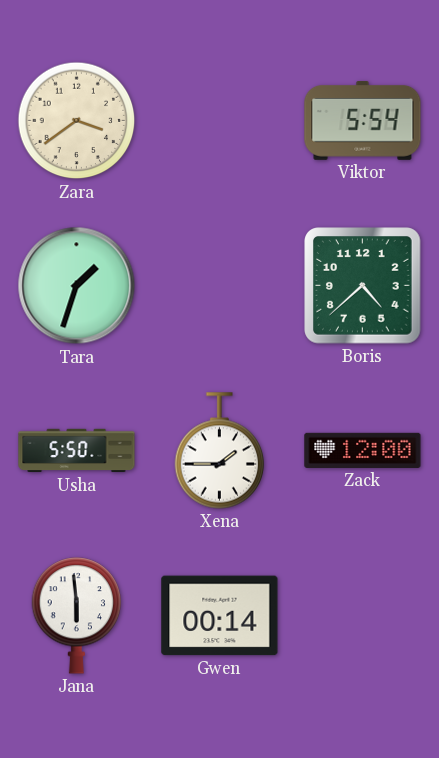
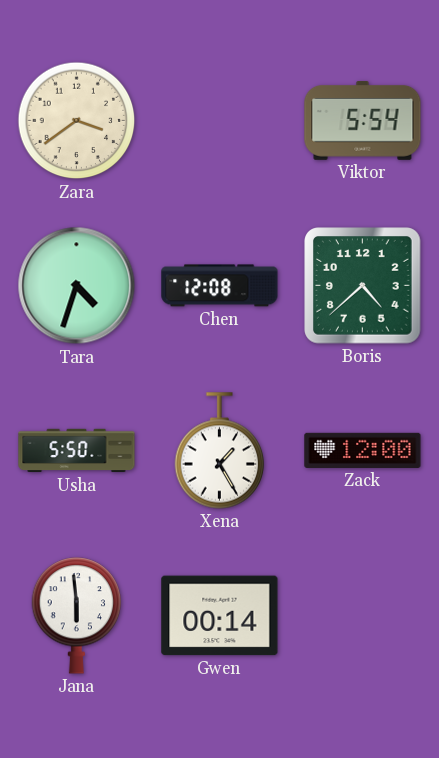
Tara: 1:33 -> 4:33
Chen: none -> 12:08
Xena: 1:45 -> 1:25
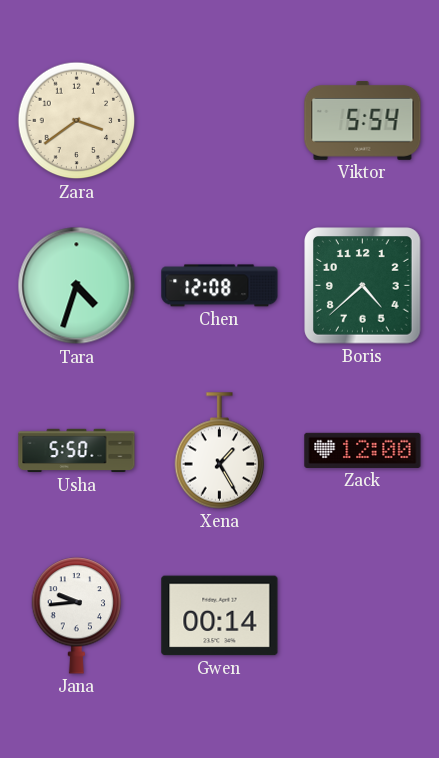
Jana: 5:59 -> 9:44
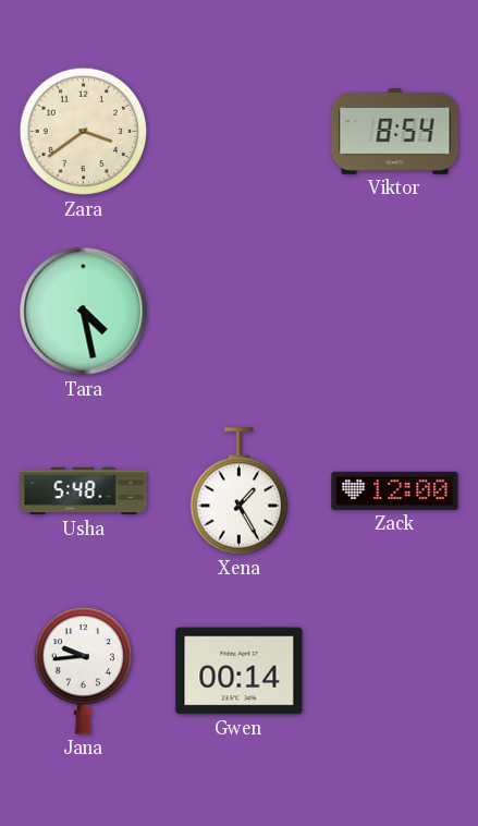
Viktor: 5:54 -> 8:54
Tara: 4:33 -> 4:28
Chen: 12:08 -> none
Boris: 4:38 -> none
Usha: 5:50 -> 5:48
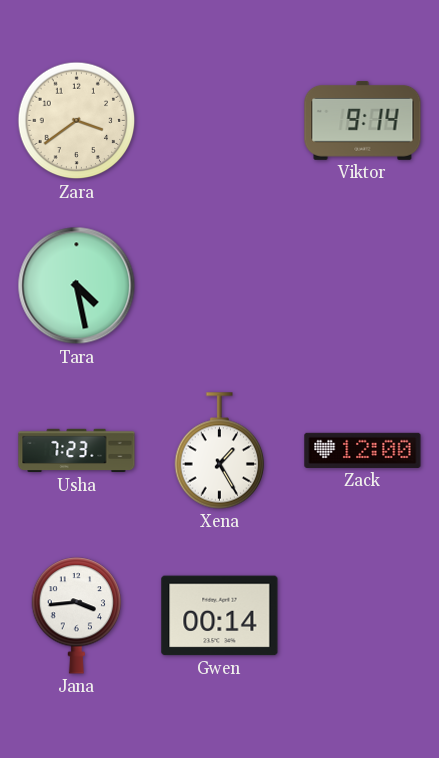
Viktor: 8:54 -> 9:14
Usha: 5:48 -> 7:23
Jana: 9:44 -> 3:44
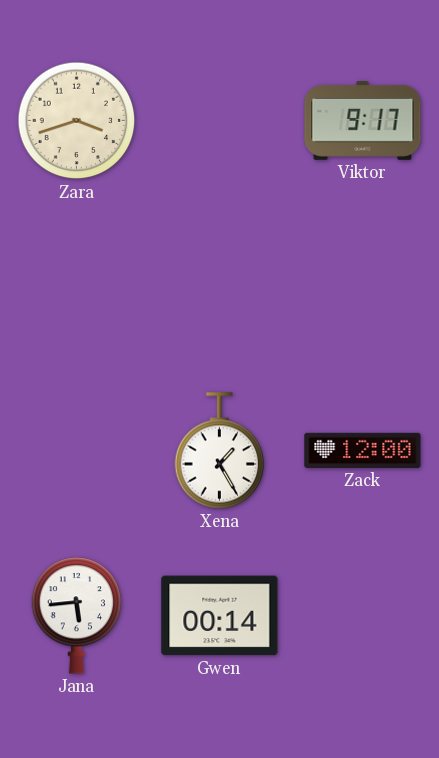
Zara: 3:39 -> 3:42
Viktor: 9:14 -> 9:17
Tara: 4:28 -> none
Usha: 7:23 -> none
Jana: 3:44 -> 5:44
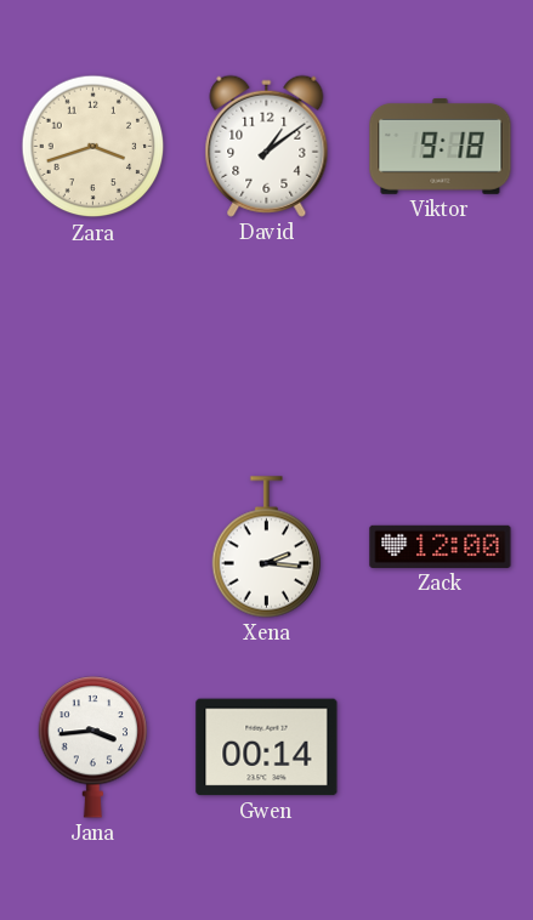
David: none -> 1:09
Viktor: 9:17 -> 9:18
Xena: 1:25 -> 2:16
Jana: 5:44 -> 3:44
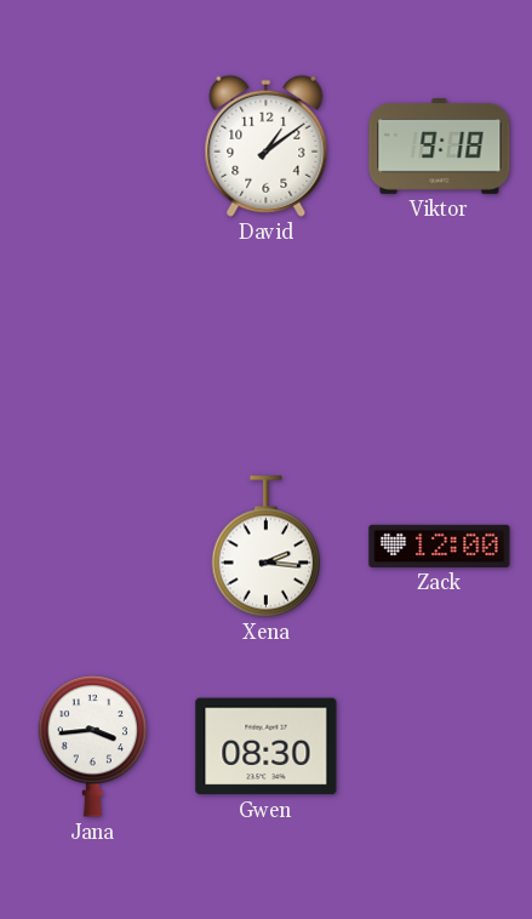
Zara: 3:42 -> none
Gwen: 00:14 -> 08:30
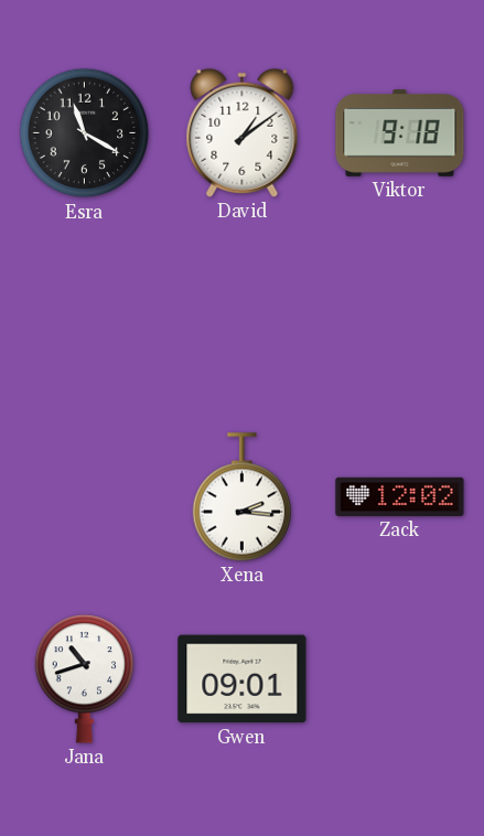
Esra: none -> 11:20
Zack: 12:00 -> 12:02
Jana: 3:44 -> 10:42
Gwen: 08:30 -> 09:01
